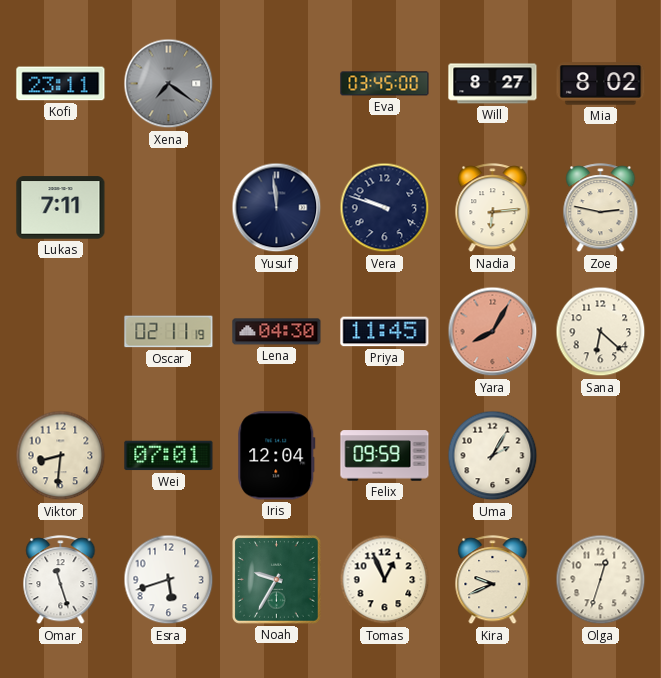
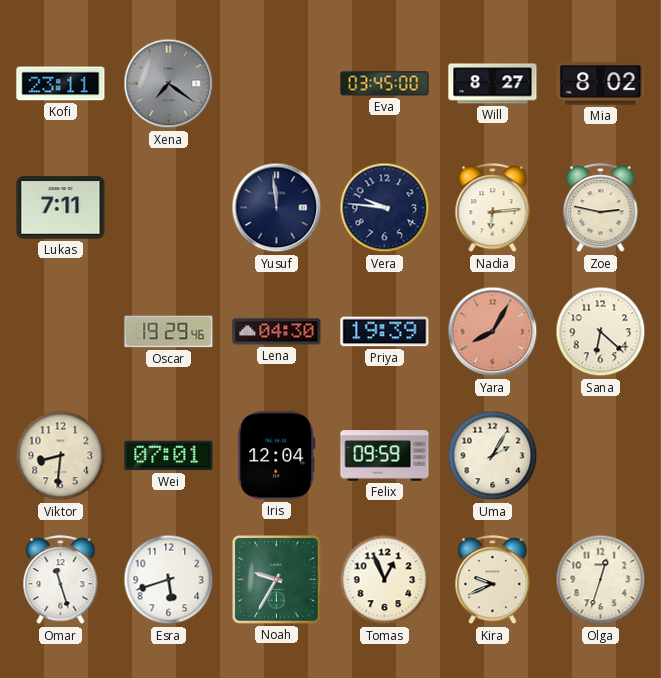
Vera: 9:48 -> 9:46
Oscar: 02:11 -> 19:29
Priya: 11:45 -> 19:39
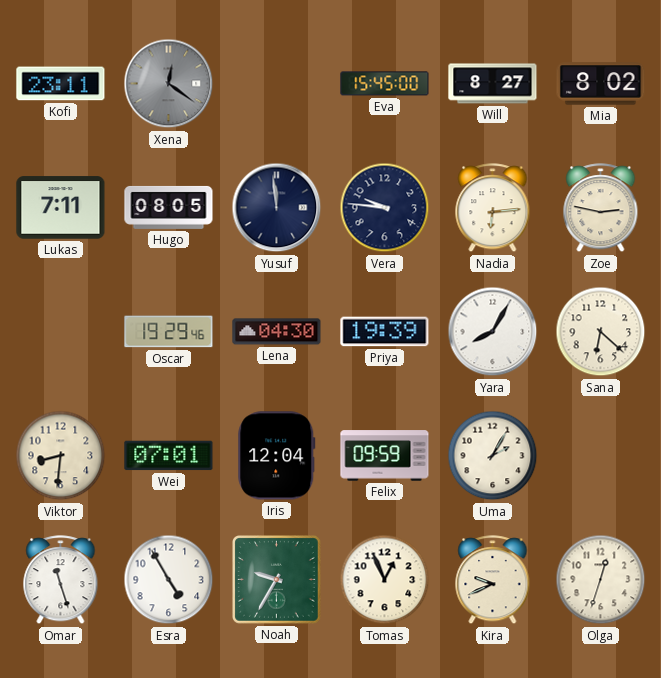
Xena: 7:21 -> 12:21
Eva: 03:45 -> 15:45
Hugo: none -> 08:05
Yara dial: salmon -> white
Esra: 5:42 -> 4:55
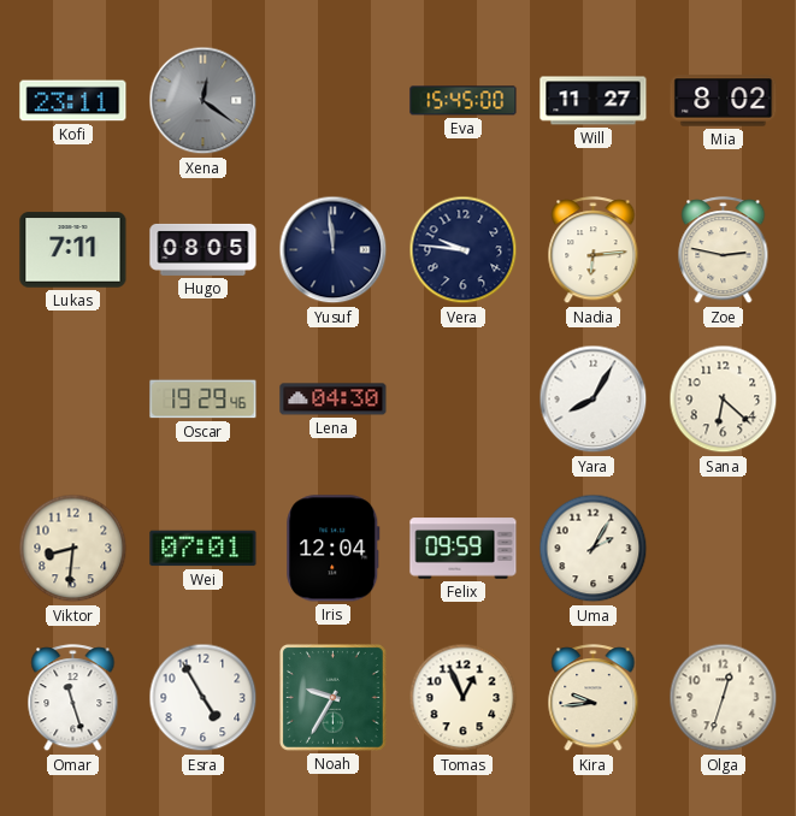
Will: 8:27 -> 11:27
Priya: 19:39 -> none
Kira: 9:41 -> 9:44
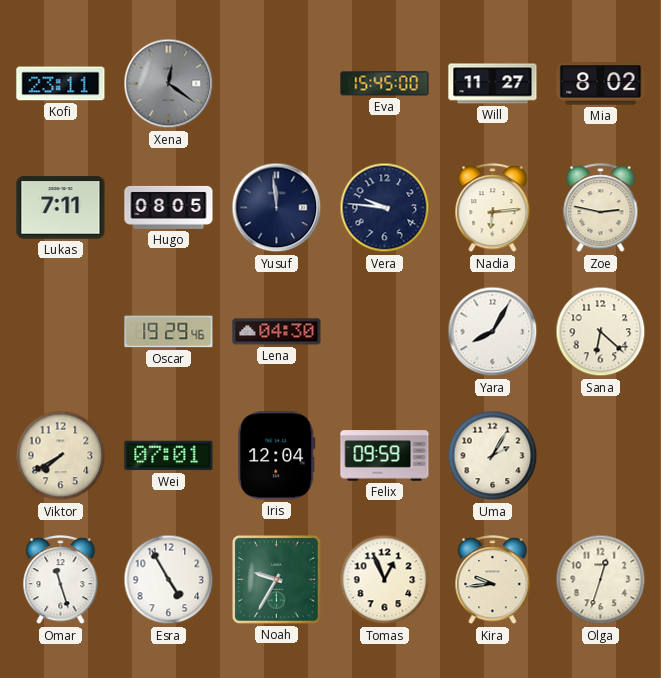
Viktor: 8:31 -> 7:40
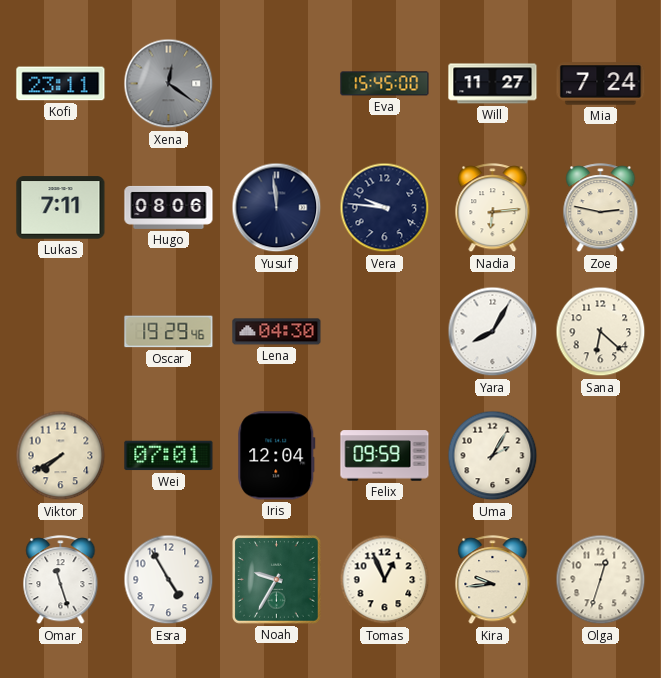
Mia: 8:02 -> 7:24
Hugo: 08:05 -> 08:06
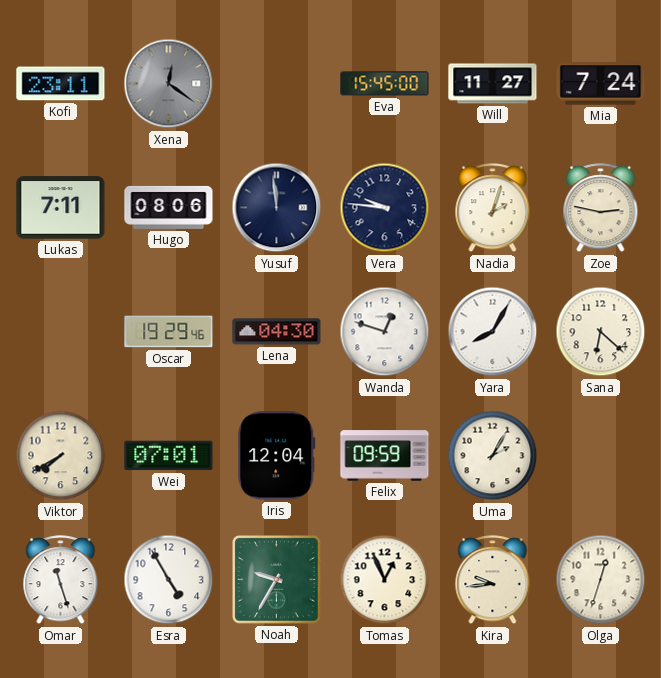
Nadia: 6:14 -> 2:03
Wanda: none -> 12:48
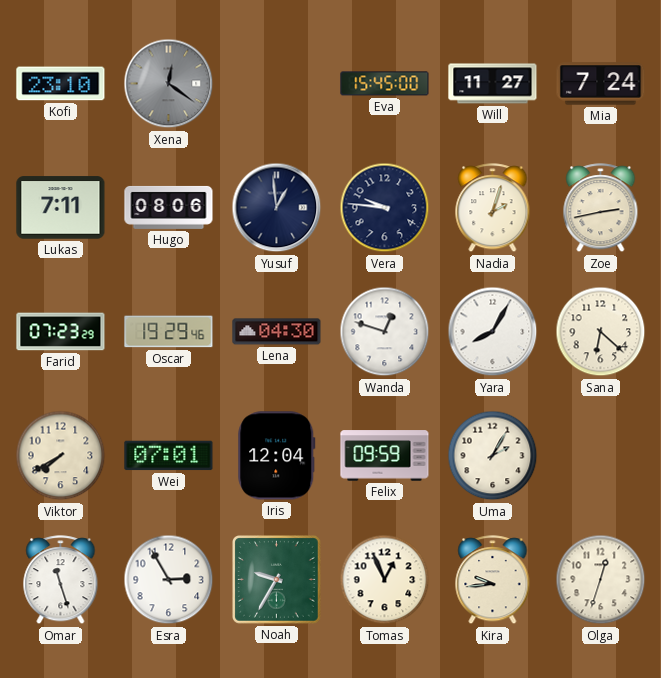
Kofi: 23:11 -> 23:10
Yusuf: 11:59 -> 12:59
Zoe: 2:47 -> 2:43
Farid: none -> 07:23
Esra: 4:55 -> 2:55
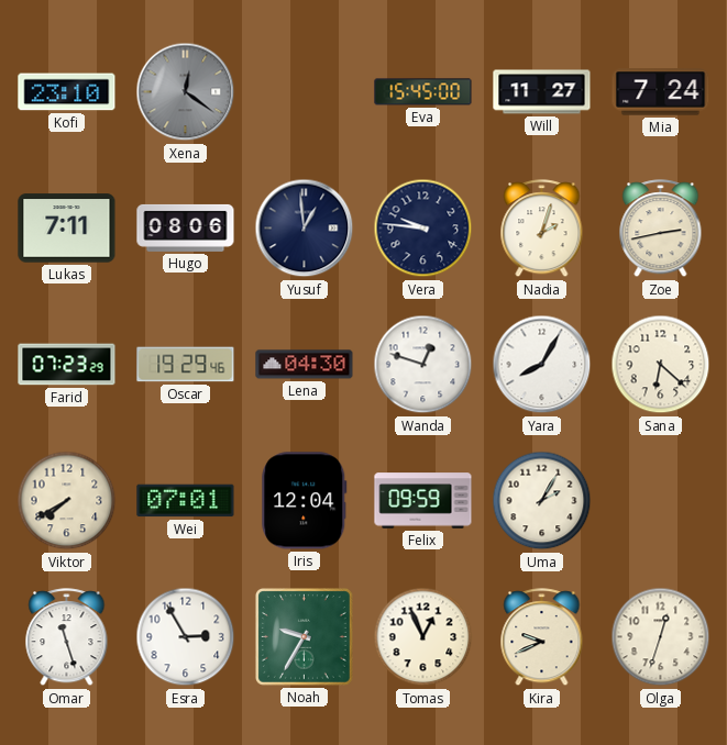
Kira: 9:44 -> 9:41
